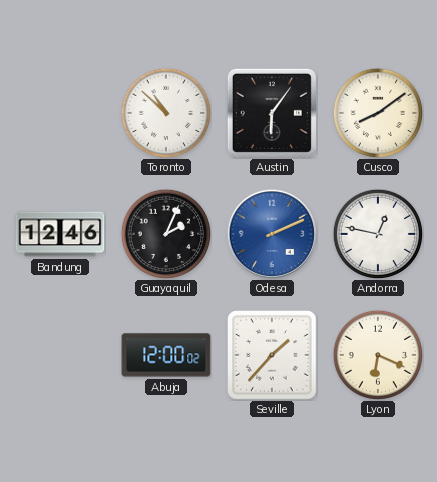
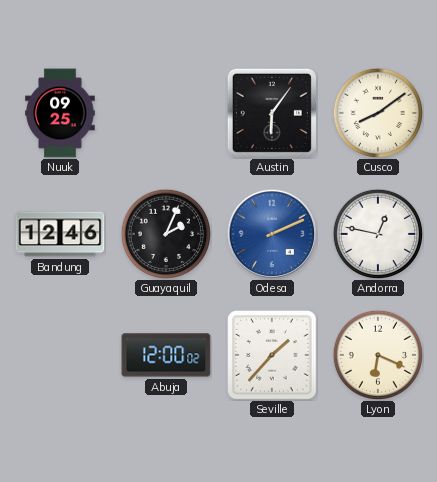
Nuuk: none -> 09:25
Toronto: 10:52 -> none
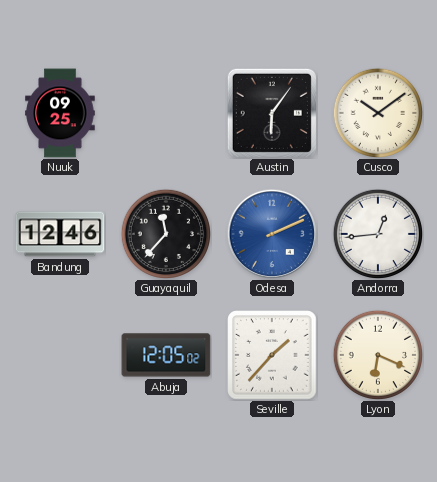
Cusco: 8:09 -> 10:09
Guayaquil: 2:04 -> 11:37
Andorra: 12:47 -> 12:44
Abuja: 12:00 -> 12:05
